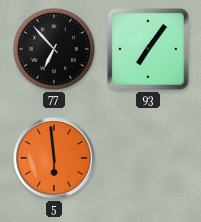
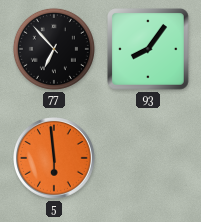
93: 7:06 -> 8:06
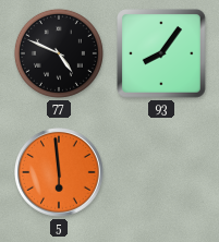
77: 6:53 -> 4:49
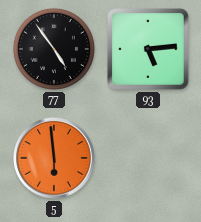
77: 4:49 -> 4:54
93: 8:06 -> 5:14
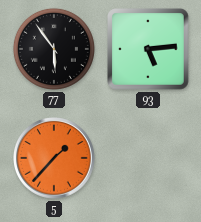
77: 4:54 -> 5:54
5: 5:59 -> 1:37
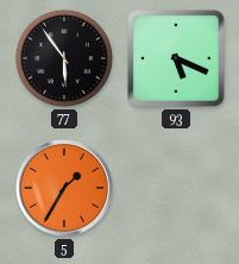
93: 5:14 -> 5:19
5: 1:37 -> 1:35
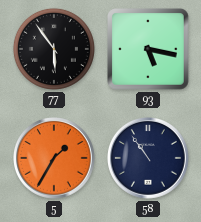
93: 5:19 -> 5:17
58: none -> 10:54
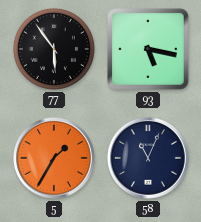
58: 10:54 -> 11:04
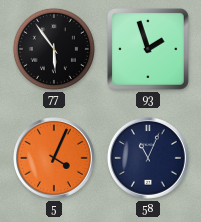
93: 5:17 -> 1:57
5: 1:35 -> 4:04
